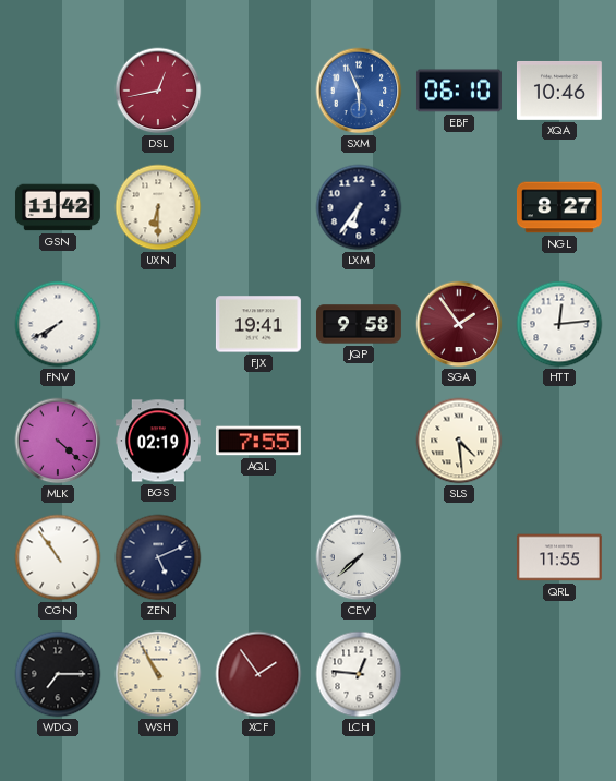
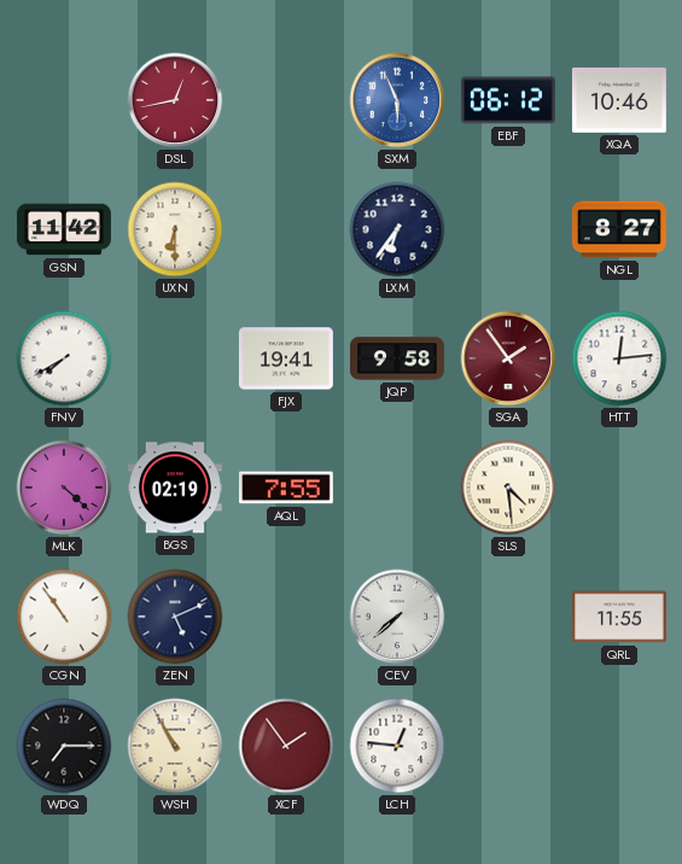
EBF: 06:10 -> 06:12
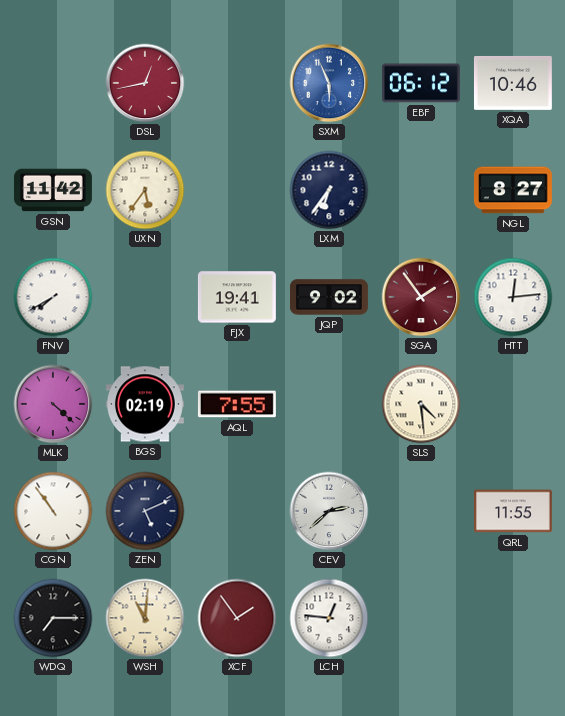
UXN: 6:30 -> 5:36
JQP: 9:58 -> 9:02
CEV: 7:38 -> 2:38
WSH: 10:55 -> 11:01
